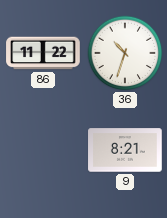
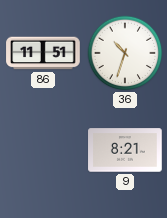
86: 11:22 -> 11:51
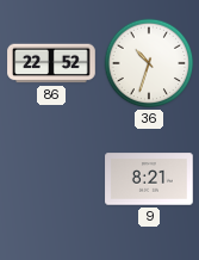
86: 11:51 -> 22:52
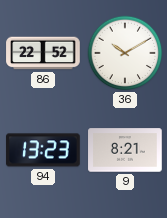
36: 10:33 -> 10:10
94: none -> 13:23
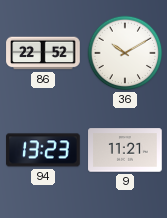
9: 8:21 -> 11:21
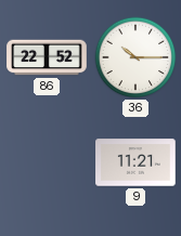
36: 10:10 -> 10:15
94: 13:23 -> none
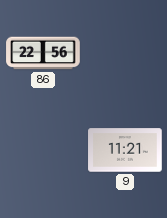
86: 22:52 -> 22:56
36: 10:15 -> none
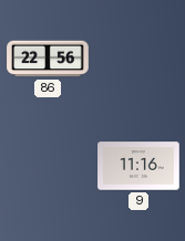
9: 11:21 -> 11:16
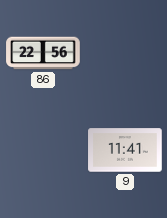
9: 11:16 -> 11:41
